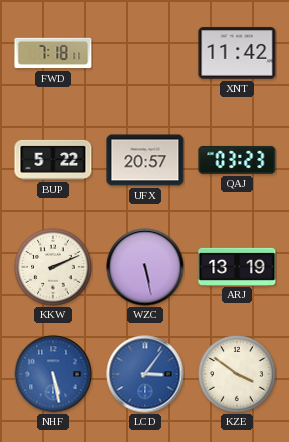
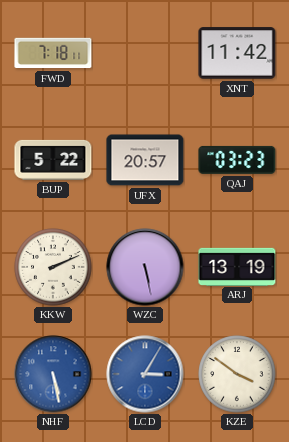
LCD: 3:06 -> 3:05
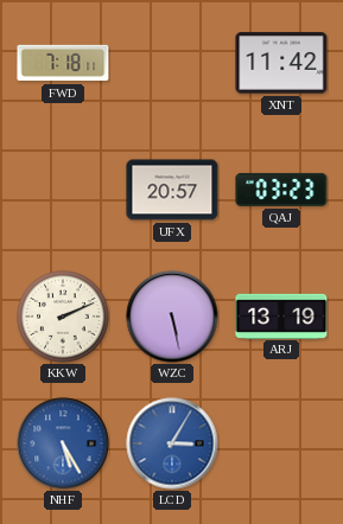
BUP: 5:22 -> none
NHF: 5:28 -> 5:25
KZE: 3:51 -> none
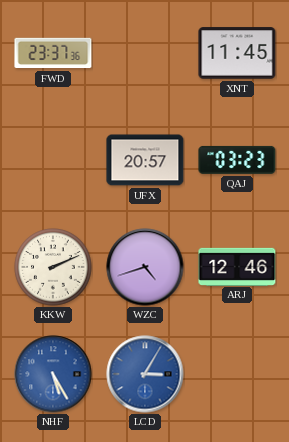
FWD: 7:18 -> 23:37
XNT: 11:42 -> 11:45
WZC: 5:28 -> 4:42
ARJ: 13:19 -> 12:46
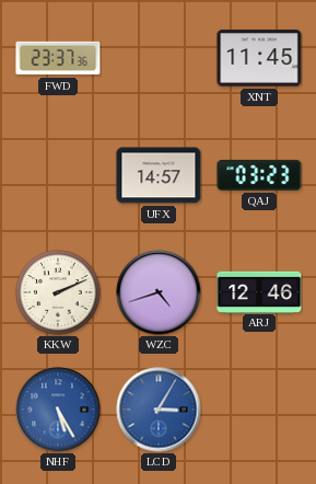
UFX: 20:57 -> 14:57
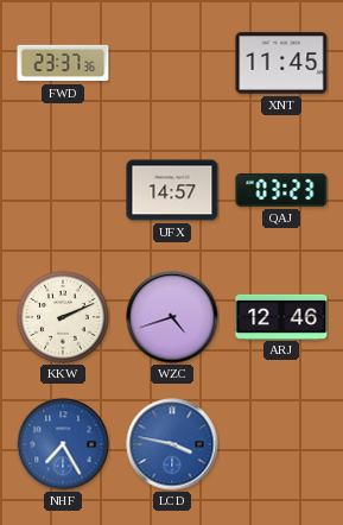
NHF: 5:25 -> 7:25
LCD: 3:05 -> 3:47
